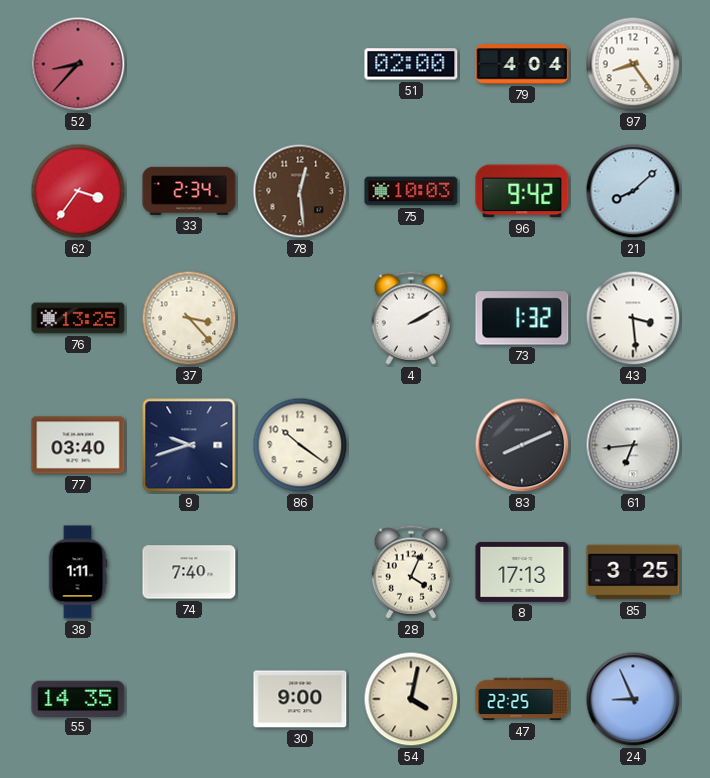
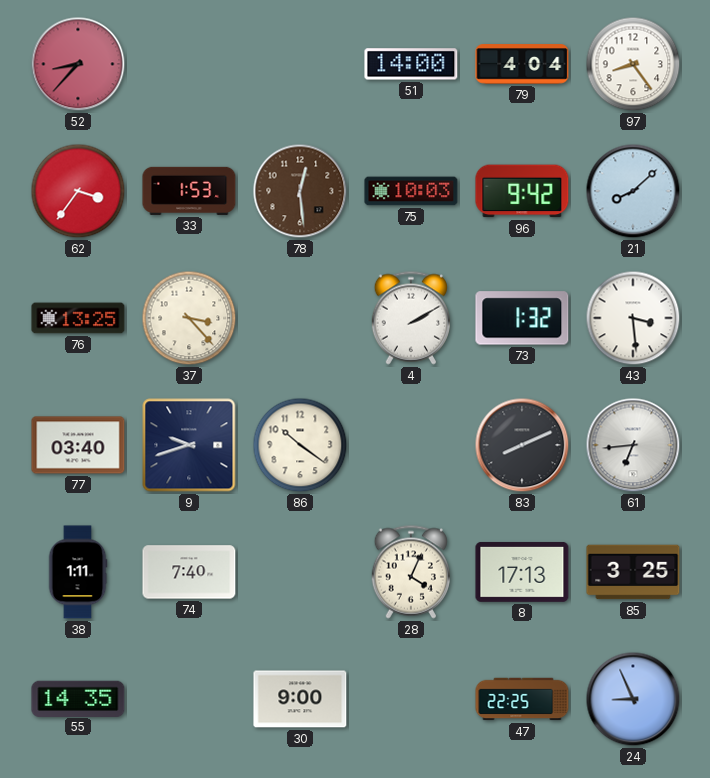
51: 02:00 -> 14:00
33: 2:34 -> 1:53
54: 4:02 -> none
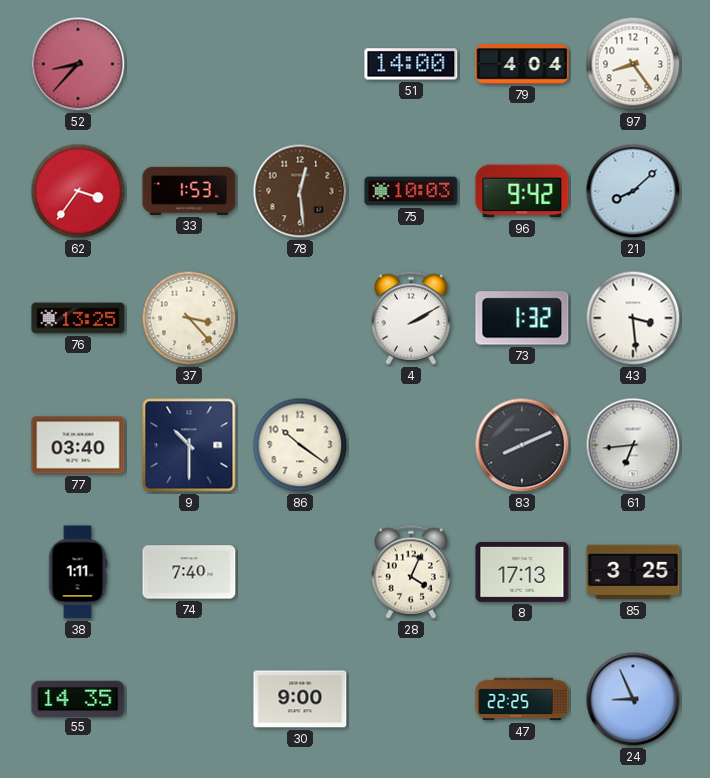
9: 9:42 -> 10:30
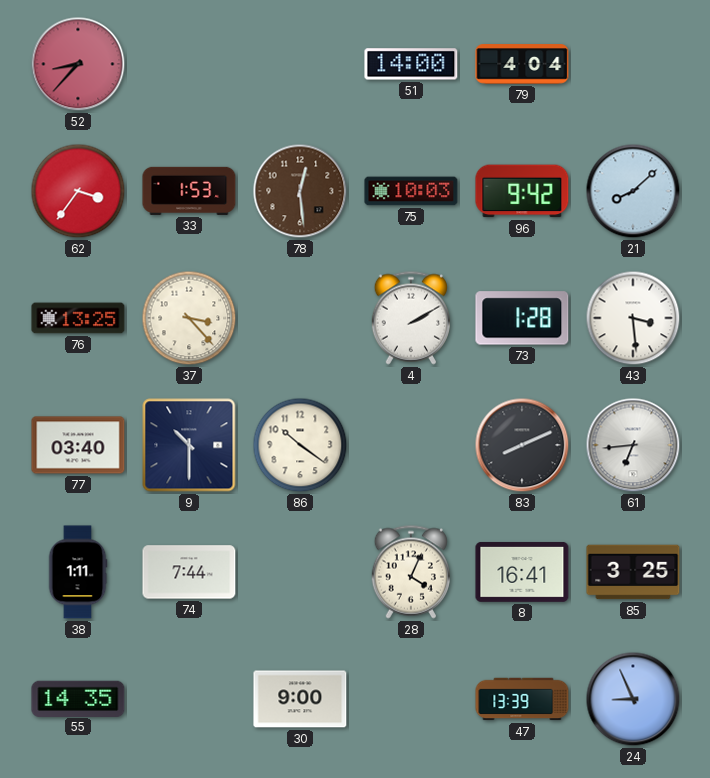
97: 8:24 -> none
73: 1:32 -> 1:28
74: 7:40 -> 7:44
8: 17:13 -> 16:41
47: 22:25 -> 13:39
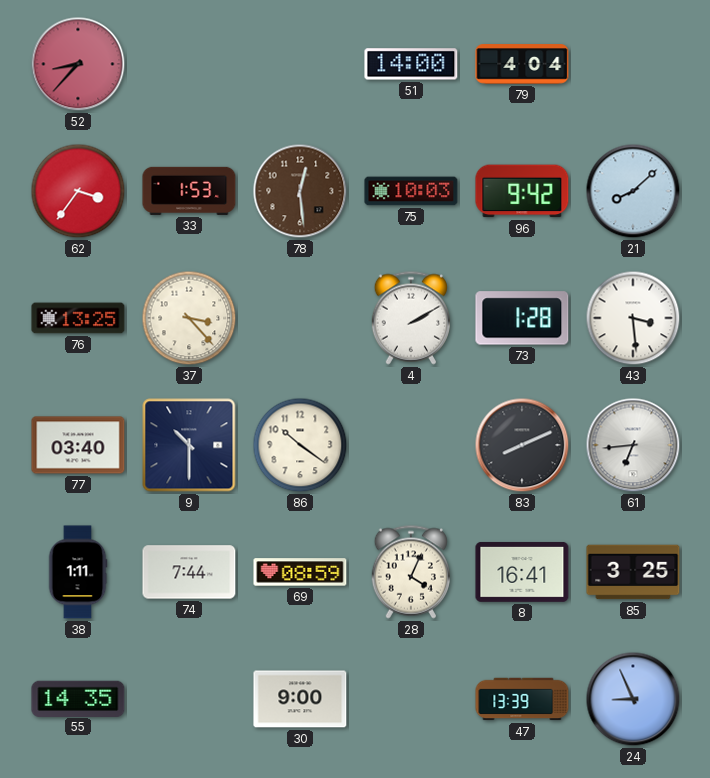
69: none -> 08:59
